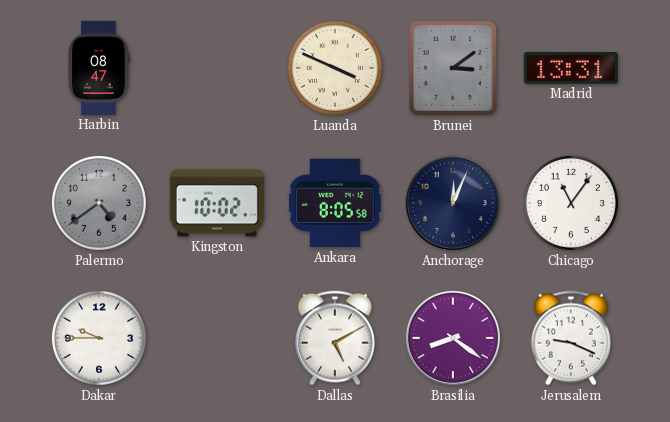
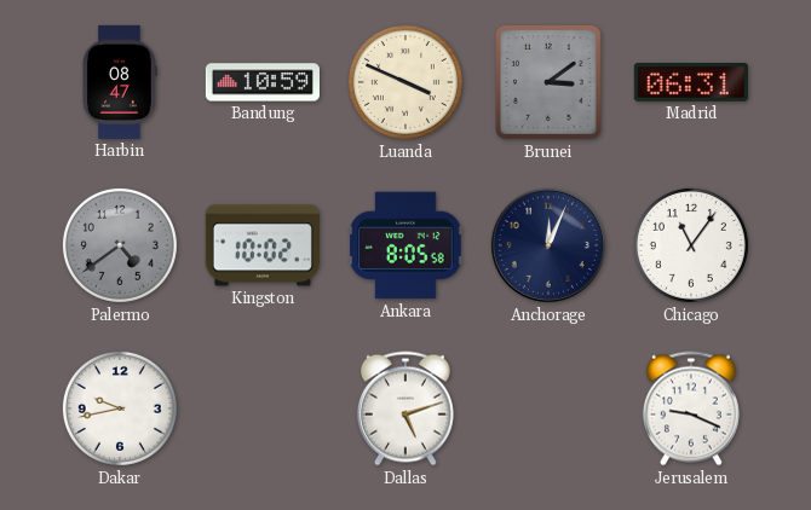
Bandung: none -> 10:59
Madrid: 13:31 -> 06:31
Dakar: 9:45 -> 9:43
Dallas: 5:10 -> 5:12
Brasilia: 8:21 -> none
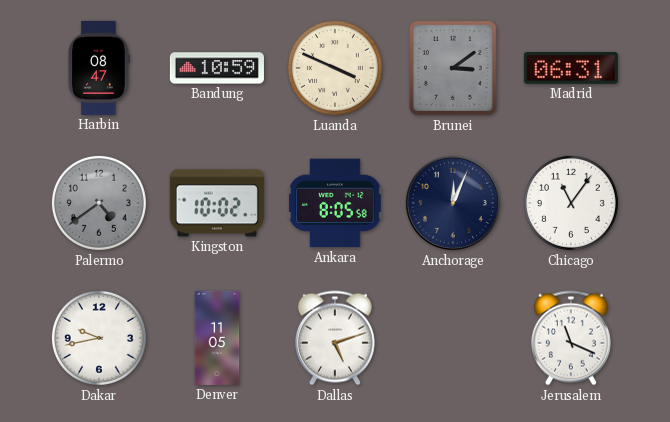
Denver: none -> 11:05
Jerusalem: 9:19 -> 11:19
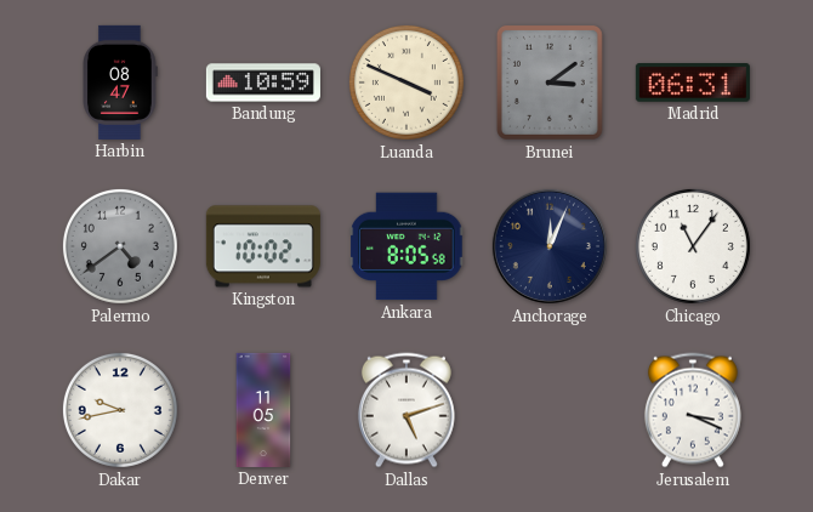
Jerusalem: 11:19 -> 3:19
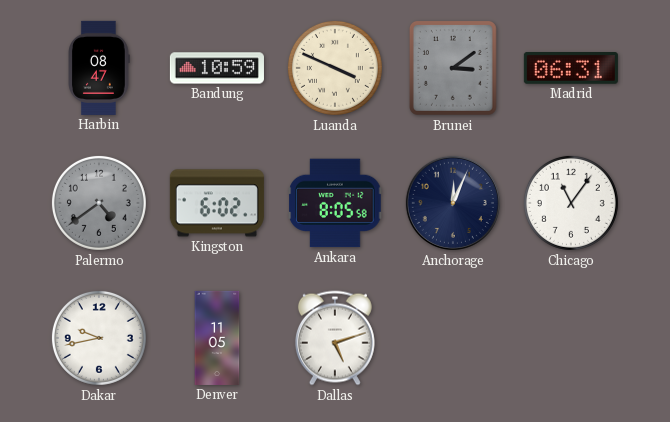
Kingston: 10:02 -> 6:02
Jerusalem: 3:19 -> none
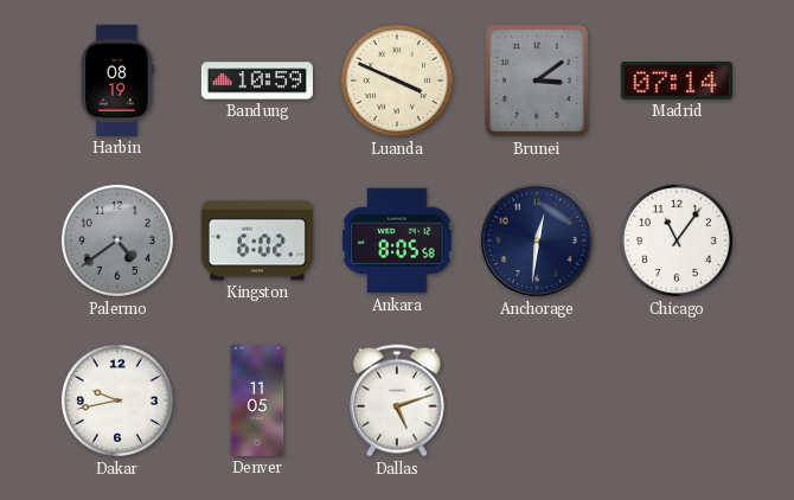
Harbin: 08:47 -> 08:19
Madrid: 06:31 -> 07:14
Anchorage: 12:04 -> 12:31
